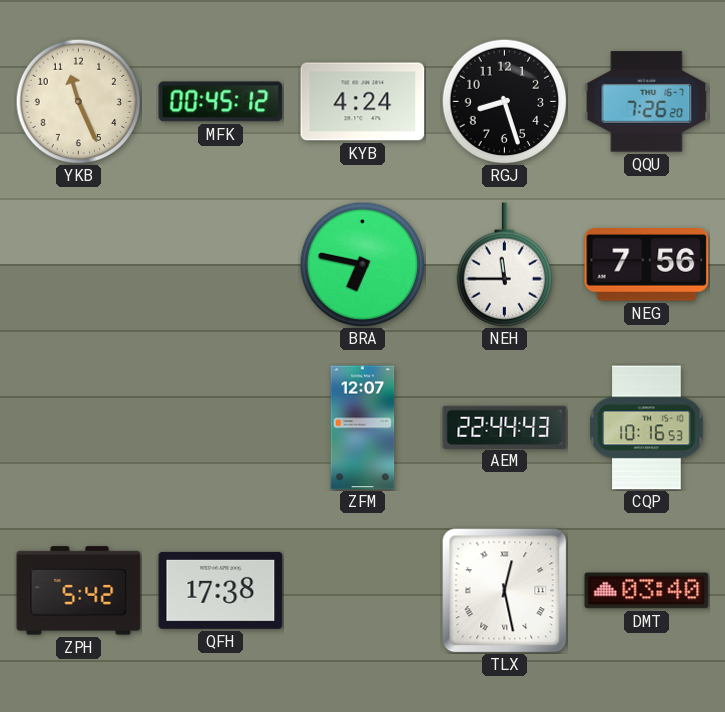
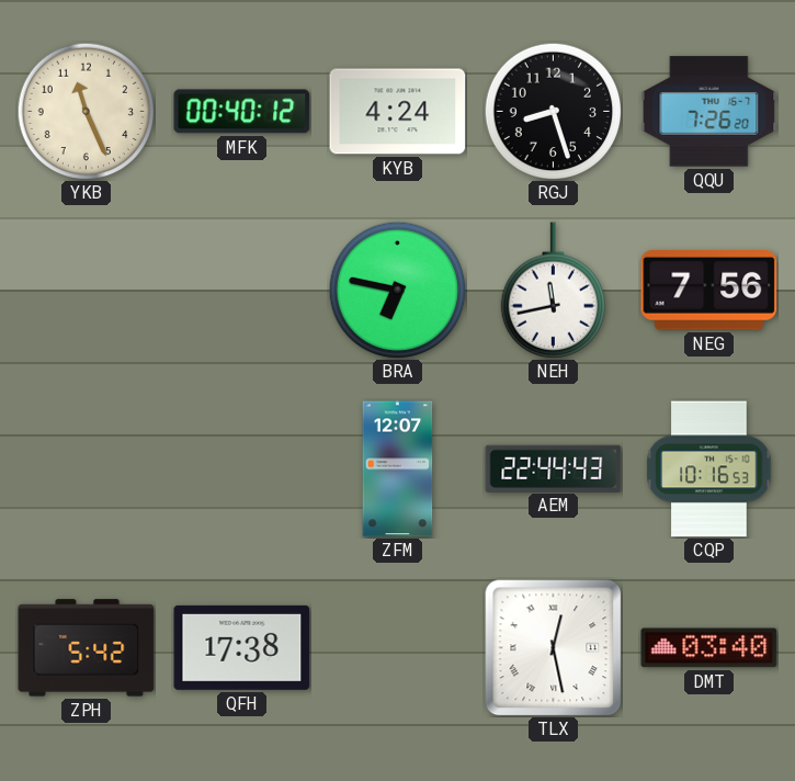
MFK: 00:45 -> 00:40
NEH: 11:45 -> 11:43
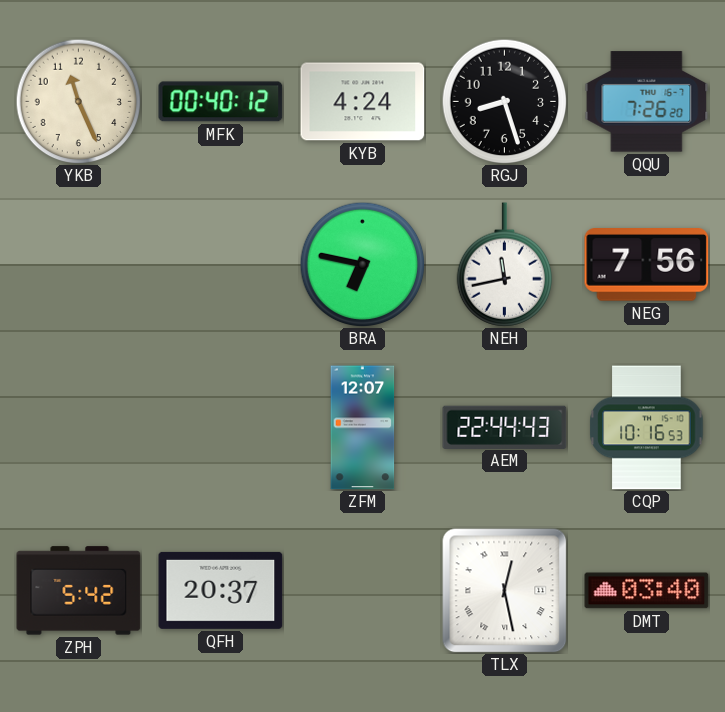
QFH: 17:38 -> 20:37
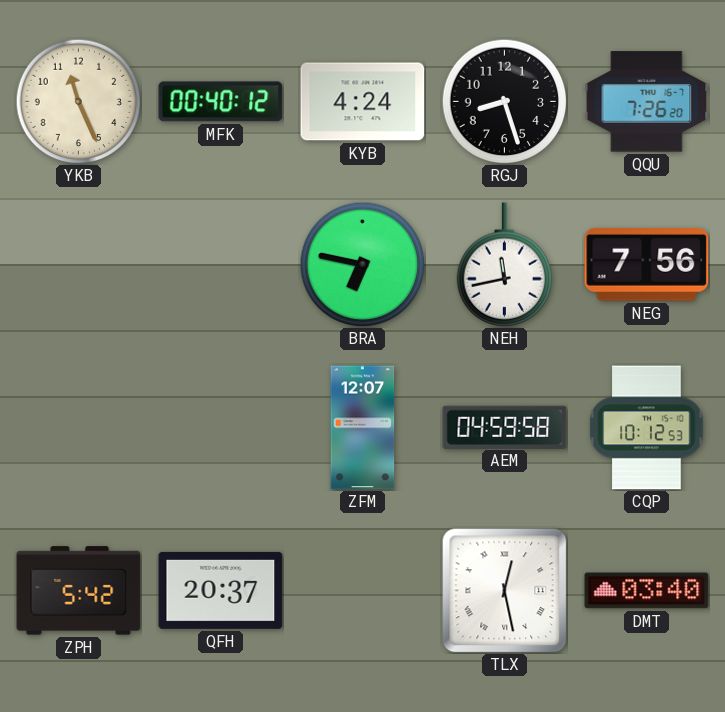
AEM: 22:44 -> 04:59
CQP: 10:16 -> 10:12
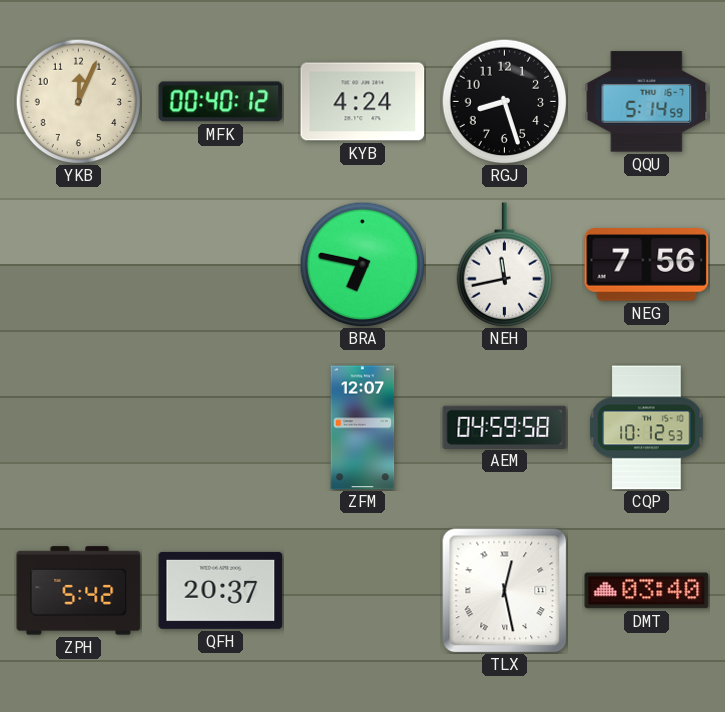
YKB: 11:26 -> 12:04
QQU: 7:26 -> 5:14
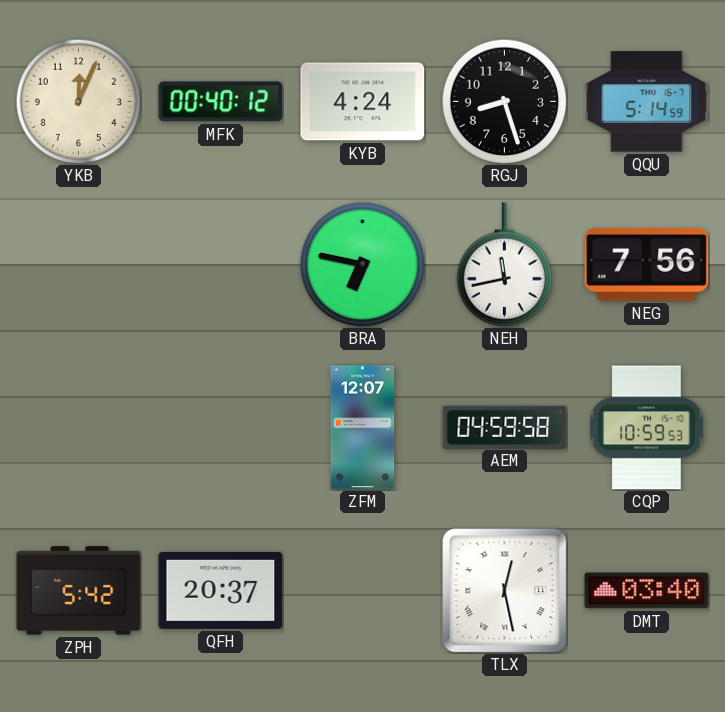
CQP: 10:12 -> 10:59
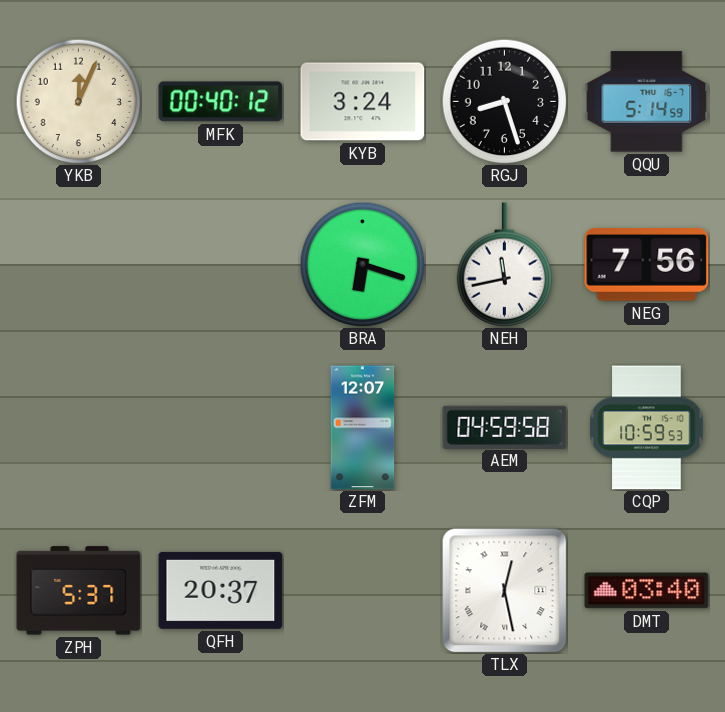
KYB: 4:24 -> 3:24
BRA: 6:47 -> 6:18
ZPH: 5:42 -> 5:37
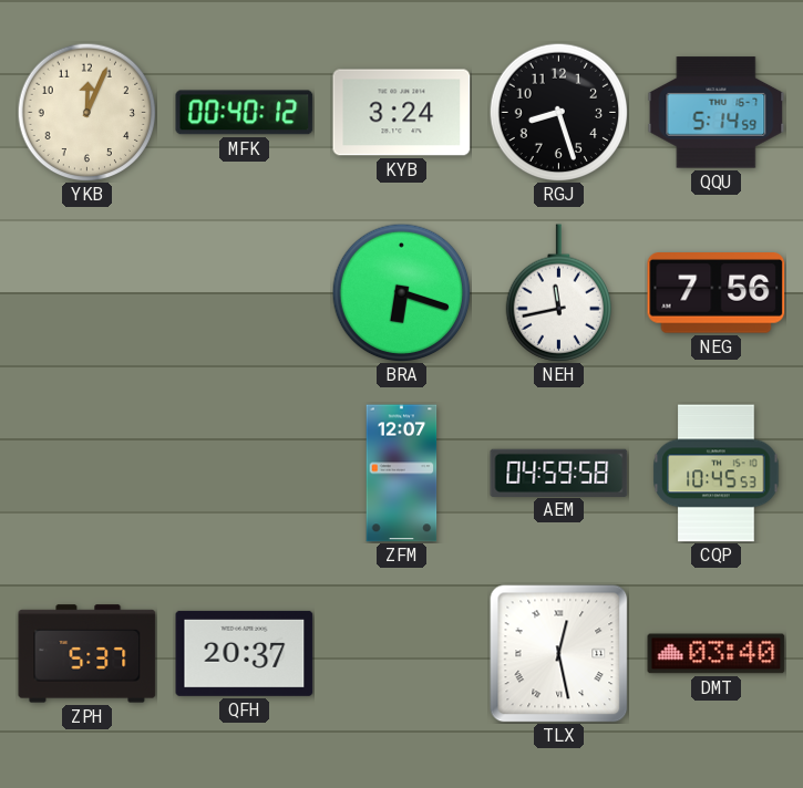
CQP: 10:59 -> 10:45
